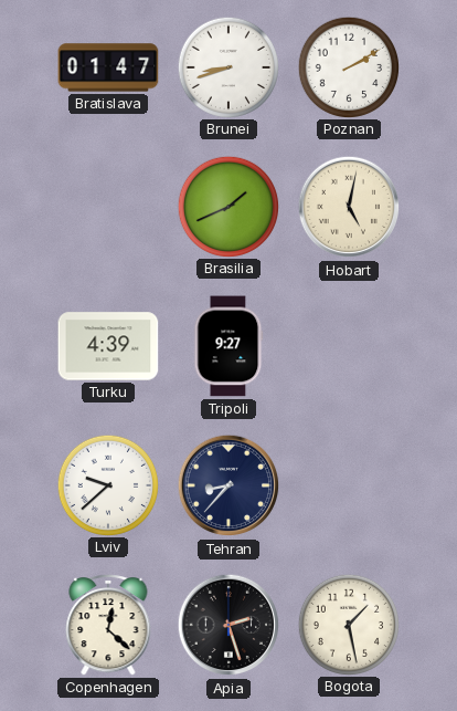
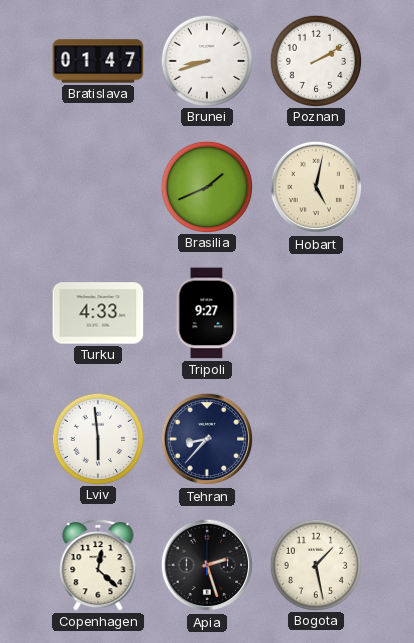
Turku: 4:39 -> 4:33
Lviv: 9:38 -> 5:59
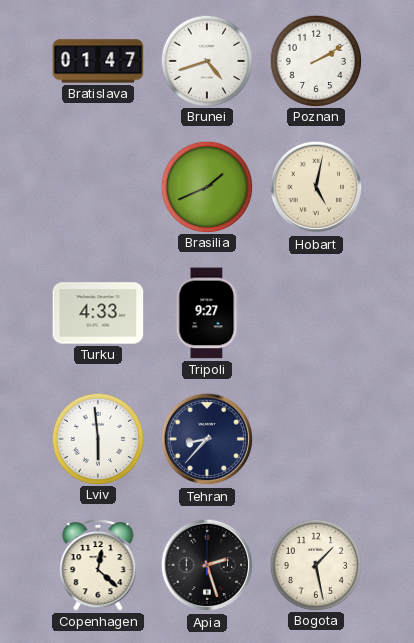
Brunei: 8:42 -> 4:42
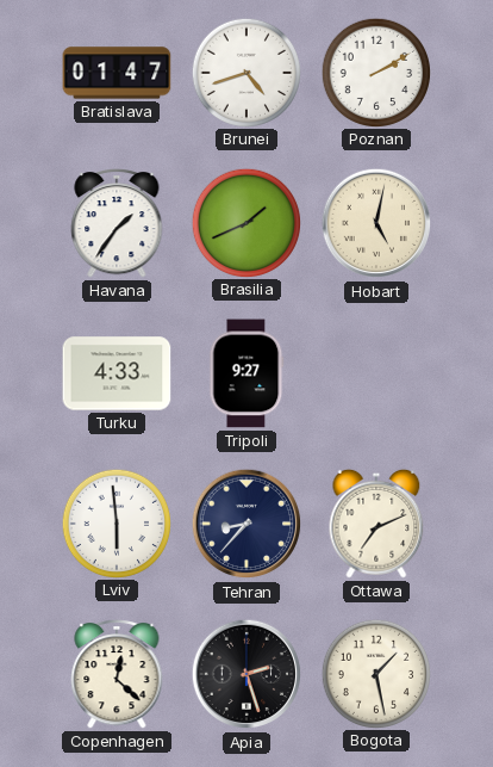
Havana: none -> 1:36
Ottawa: none -> 7:11
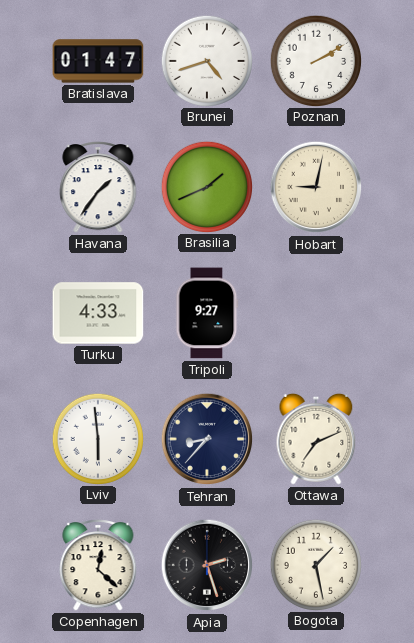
Hobart: 5:02 -> 9:02
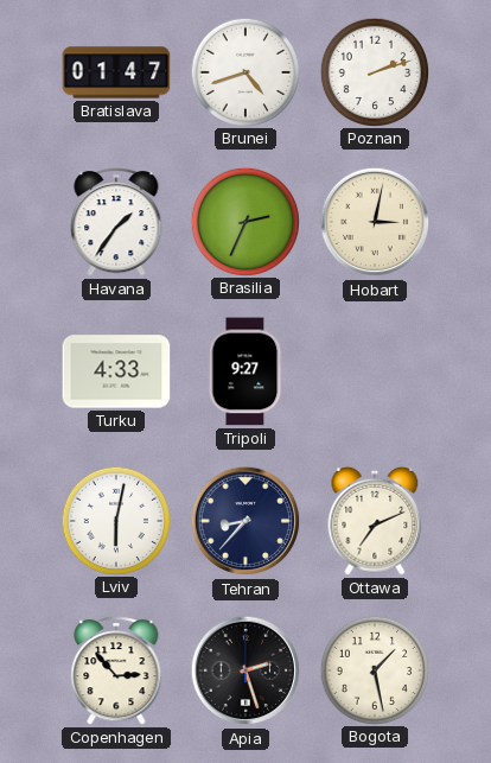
Poznan: 2:10 -> 2:12
Brasilia: 1:41 -> 2:34
Hobart: 9:02 -> 3:02
Lviv: 5:59 -> 6:02
Copenhagen: 12:22 -> 2:53
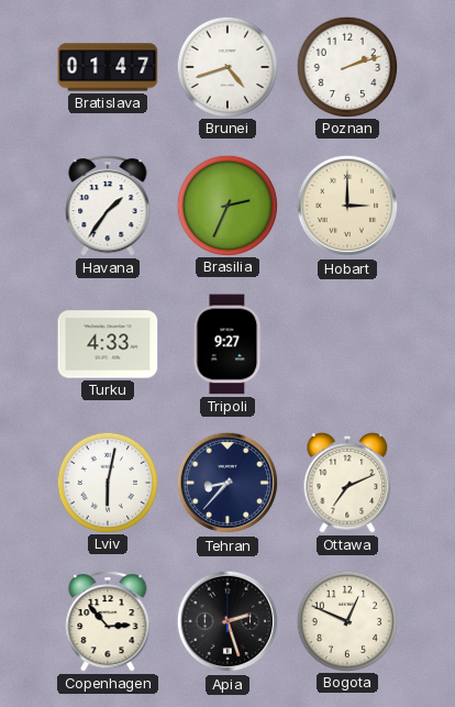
Hobart: 3:02 -> 3:00
Bogota: 1:28 -> 12:49
